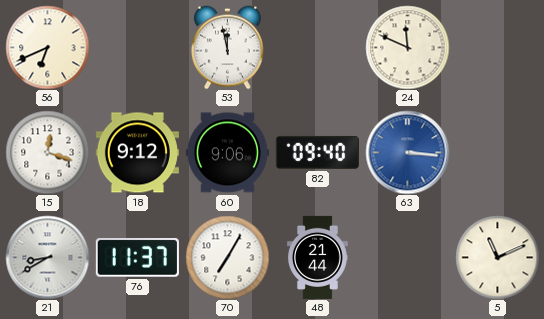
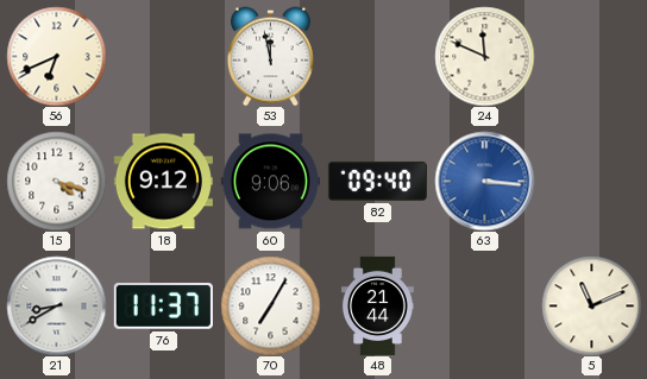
15: 12:18 -> 4:18
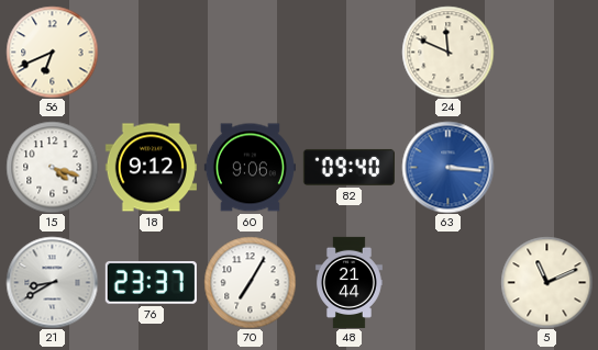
53: 11:58 -> none
76: 11:37 -> 23:37
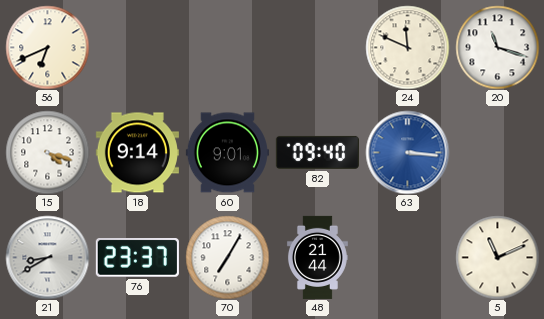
20: none -> 11:18
18: 9:12 -> 9:14
60: 9:06 -> 9:01
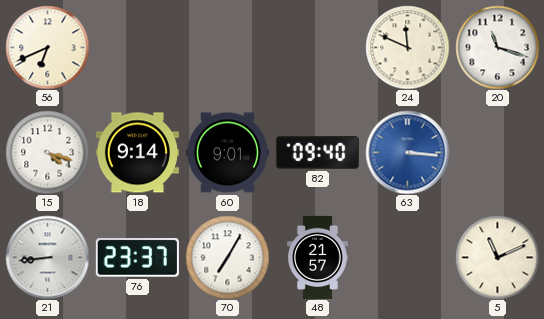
21: 8:40 -> 8:44
48: 21:44 -> 21:57
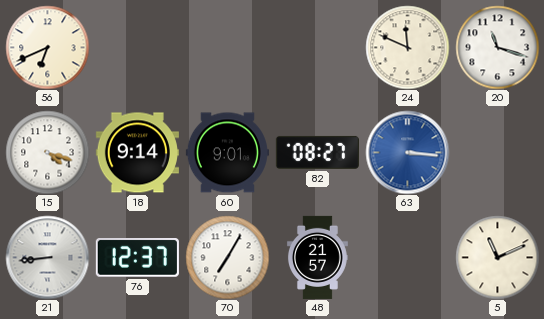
82: 09:40 -> 08:27
76: 23:37 -> 12:37
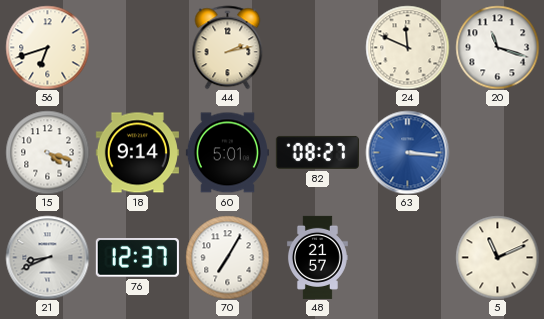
56: 6:41 -> 6:42
44: none -> 2:13
60: 9:01 -> 5:01
21: 8:44 -> 8:41
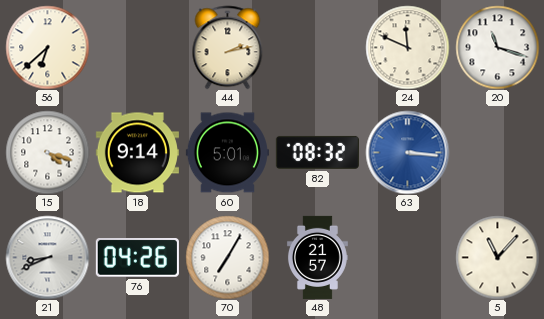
56: 6:42 -> 6:38
82: 08:27 -> 08:32
76: 12:37 -> 04:26
5: 11:11 -> 11:07
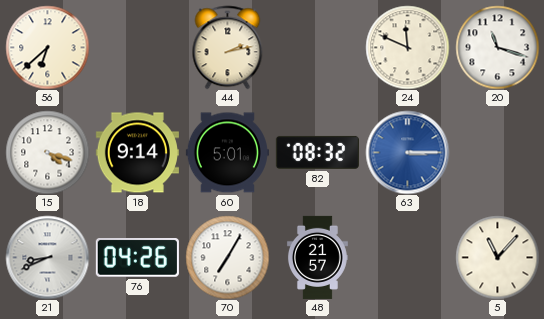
63: 3:16 -> 3:15
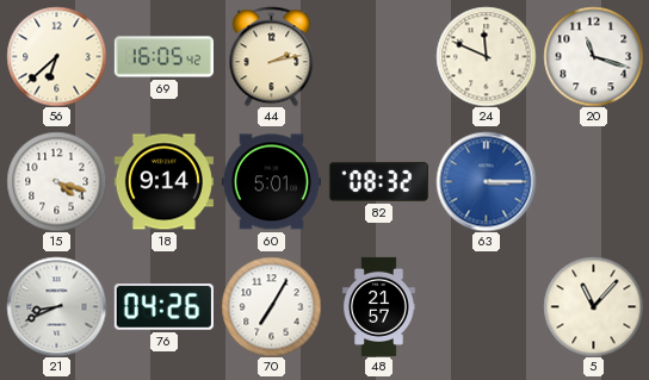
69: none -> 16:05
